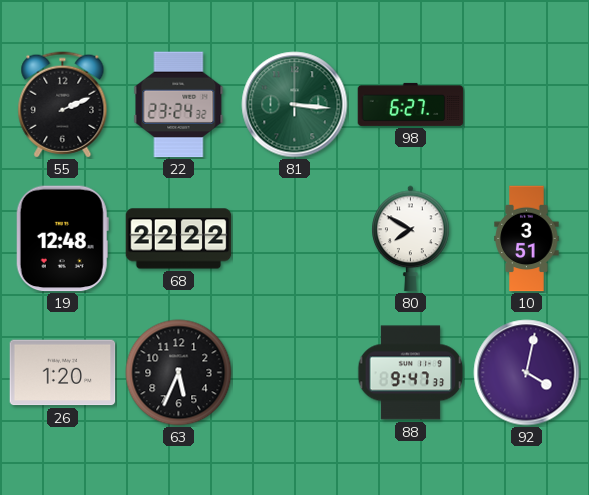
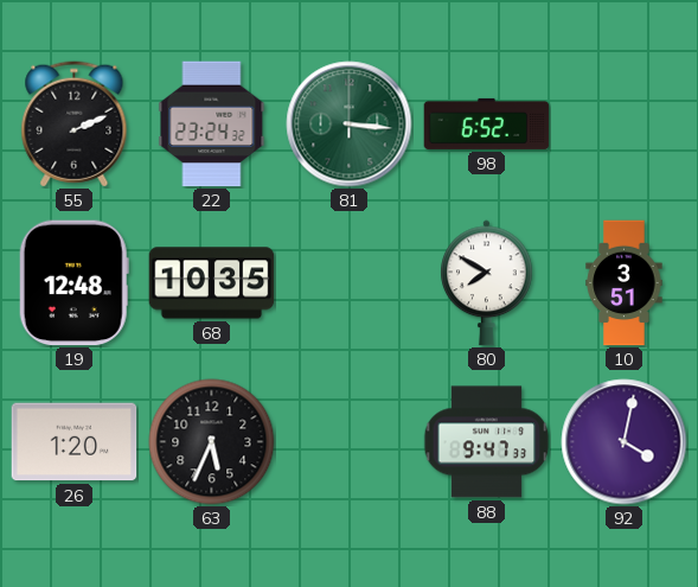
98: 6:27 -> 6:52
68: 22:22 -> 10:35
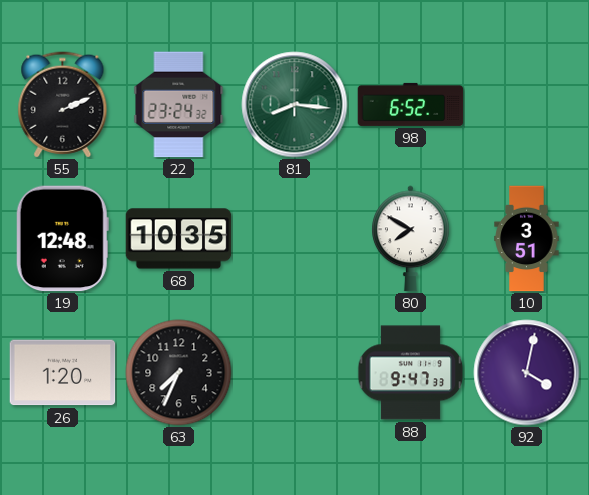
81: 3:16 -> 8:16
63: 5:34 -> 7:34
